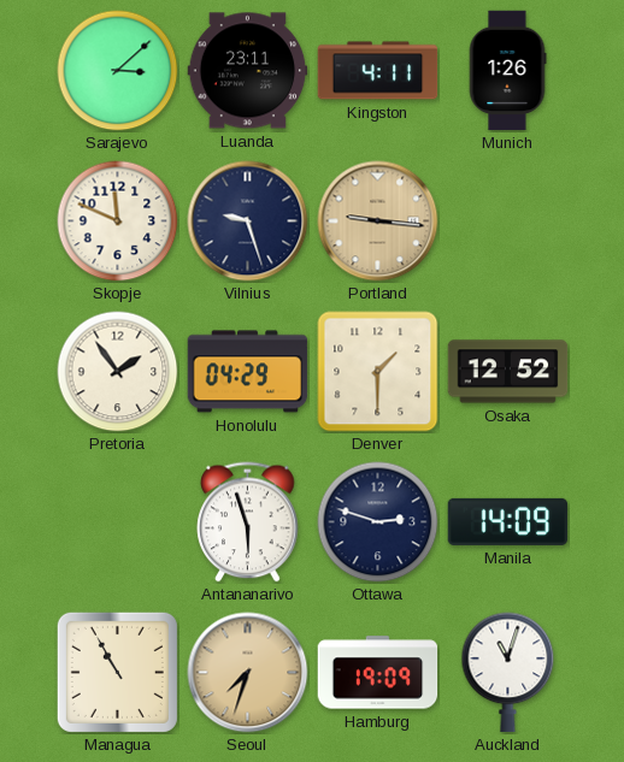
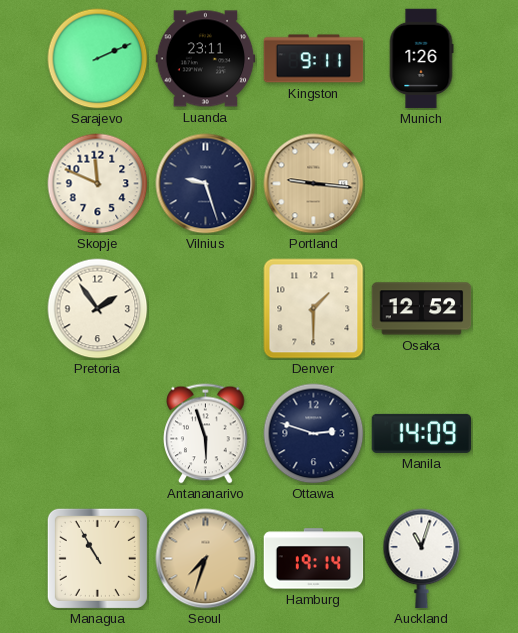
Sarajevo: 3:08 -> 2:11
Kingston: 4:11 -> 9:11
Honolulu: 04:29 -> none
Hamburg: 19:09 -> 19:14
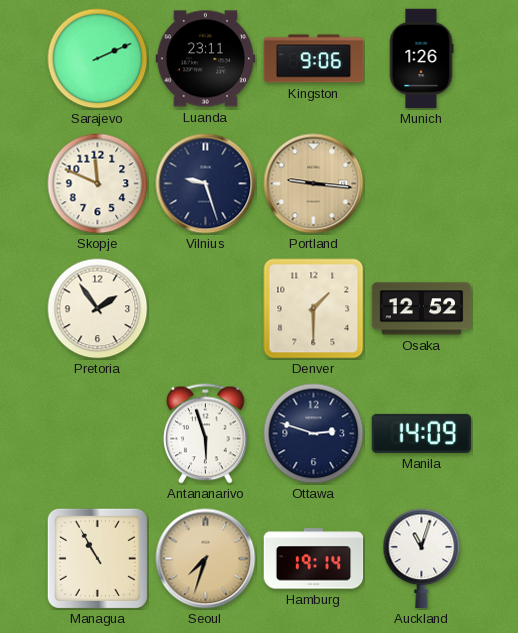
Kingston: 9:11 -> 9:06
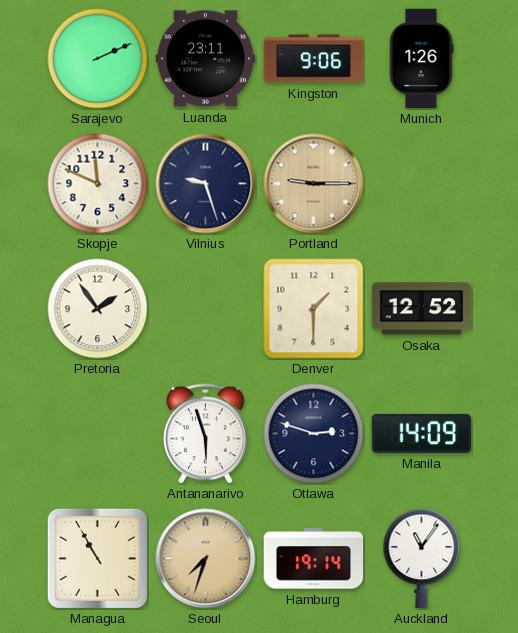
Portland: 9:16 -> 9:15
Auckland: 11:03 -> 11:06
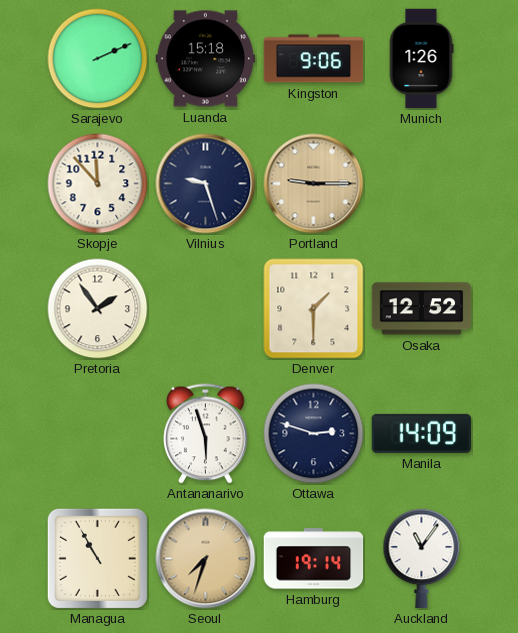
Luanda: 23:11 -> 15:18
Skopje: 11:49 -> 11:53
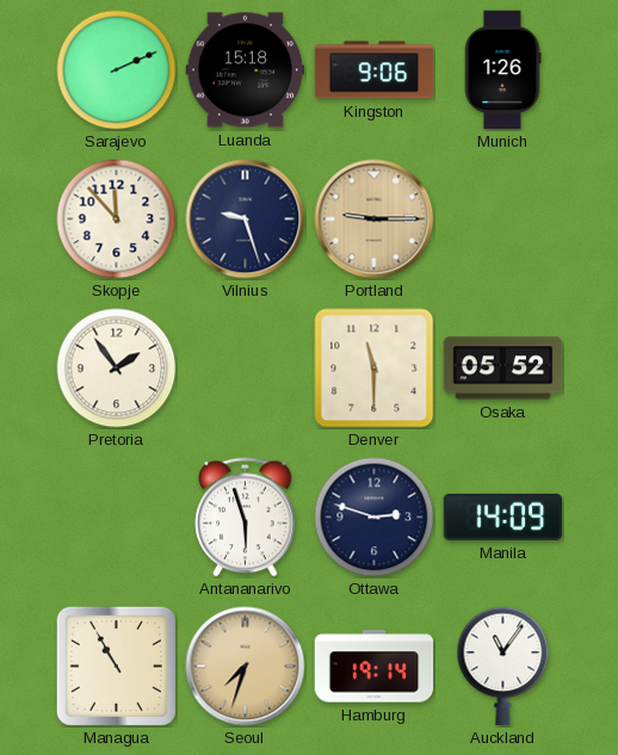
Denver: 1:30 -> 11:30
Osaka: 12:52 -> 05:52
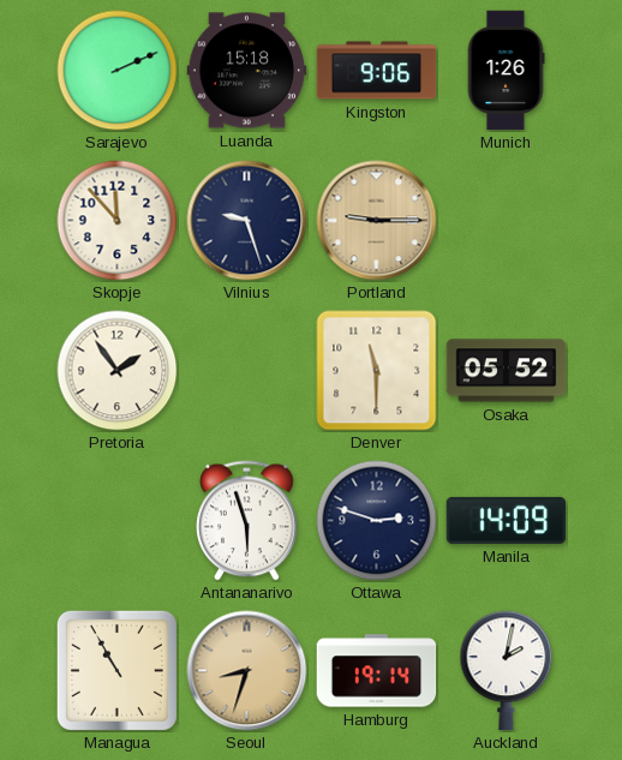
Seoul: 7:33 -> 8:33
Auckland: 11:06 -> 2:02
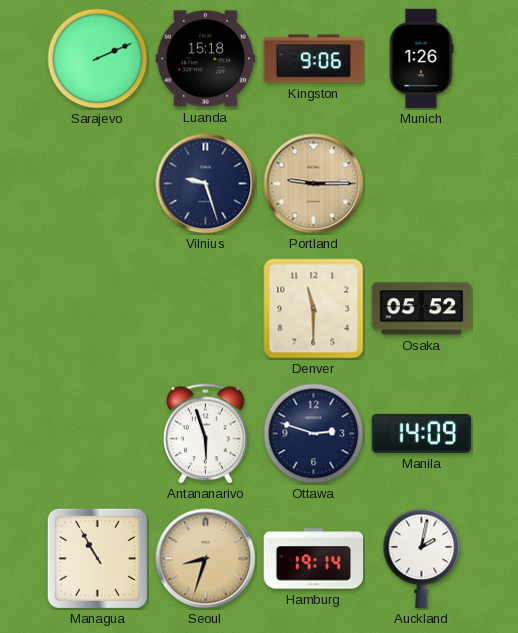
Skopje: 11:53 -> none
Pretoria: 1:54 -> none
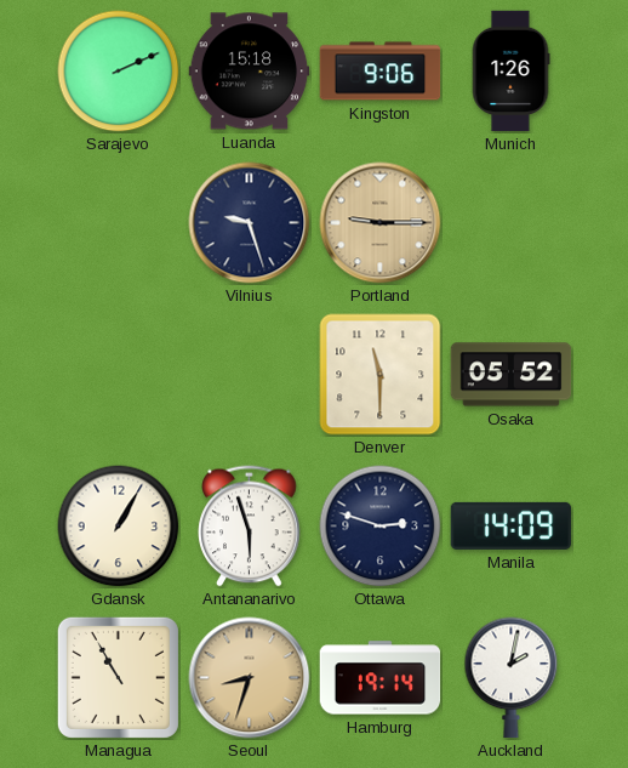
Gdansk: none -> 1:05
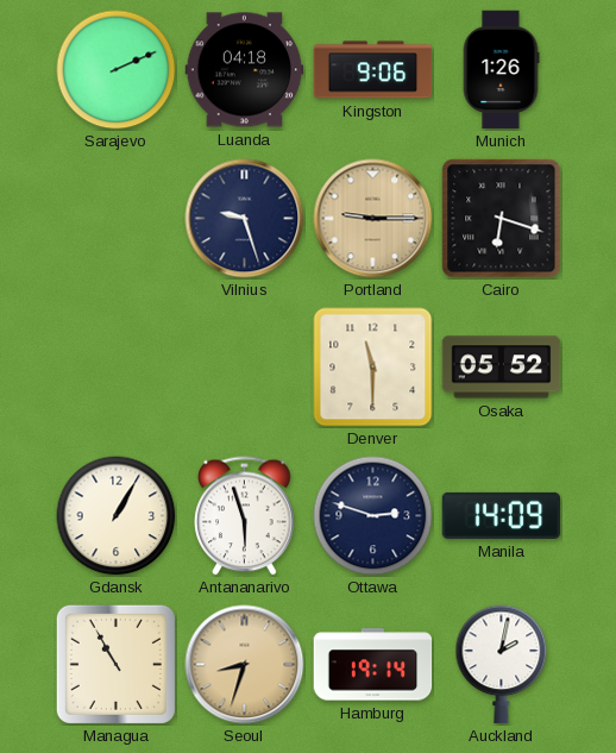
Luanda: 15:18 -> 04:18
Cairo: none -> 6:18
